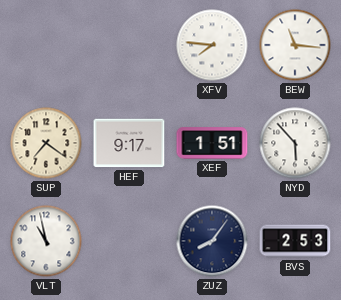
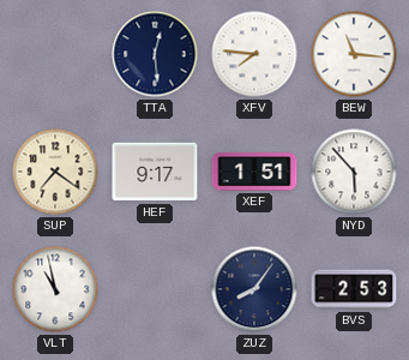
TTA: none -> 12:29
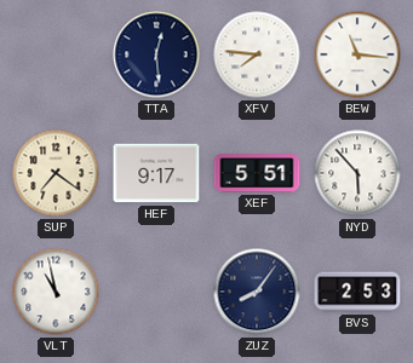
XEF: 1:51 -> 5:51
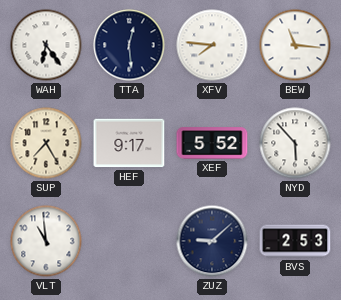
WAH: none -> 6:24
SUP: 7:21 -> 7:25
XEF: 5:51 -> 5:52
VLT: 10:58 -> 10:59
ZUZ: 8:06 -> 9:08
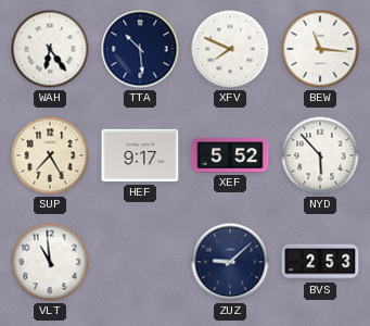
TTA: 12:29 -> 10:29
XFV: 7:46 -> 7:49
